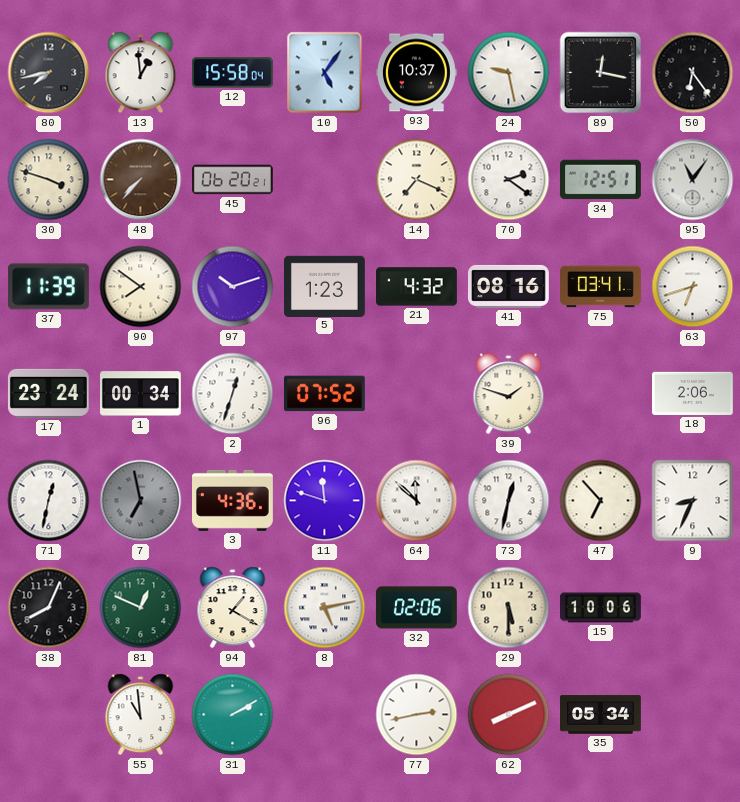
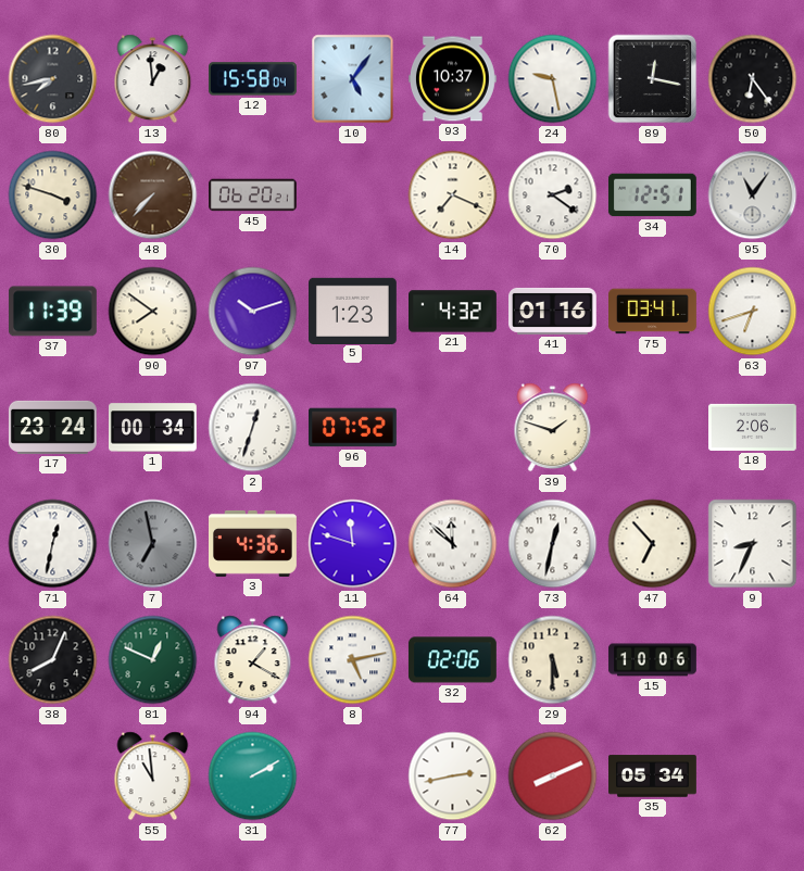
41: 08:16 -> 01:16
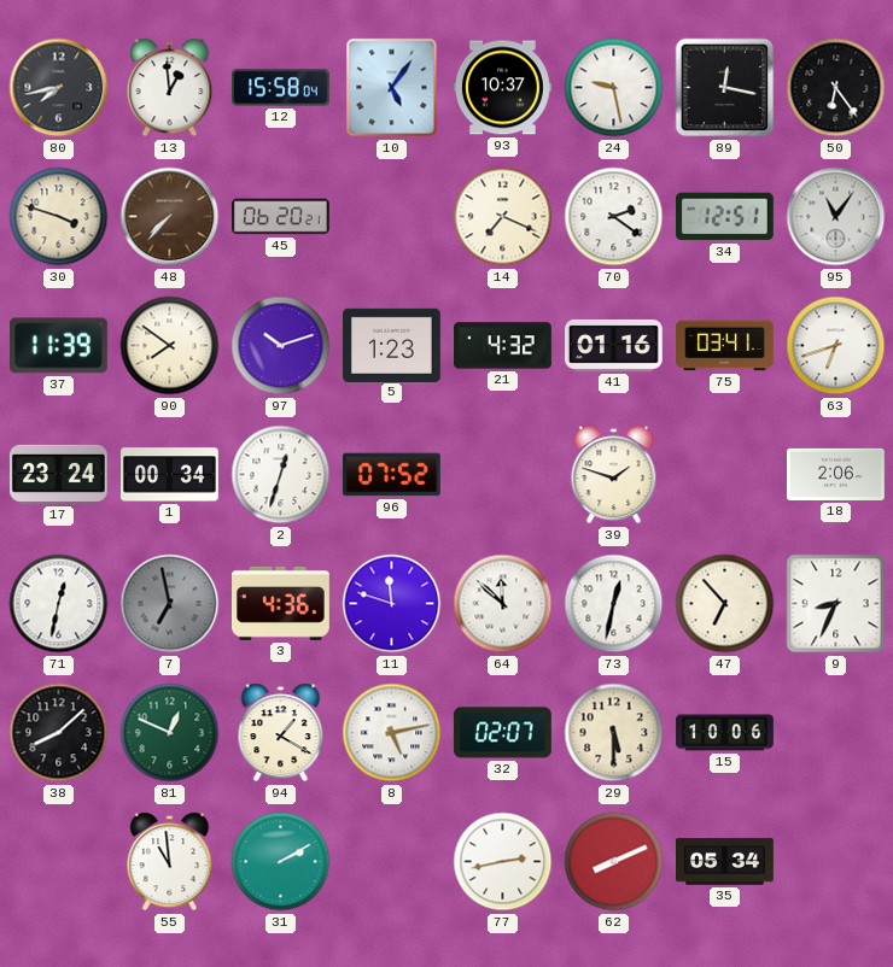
38: 8:04 -> 8:08
32: 02:06 -> 02:07
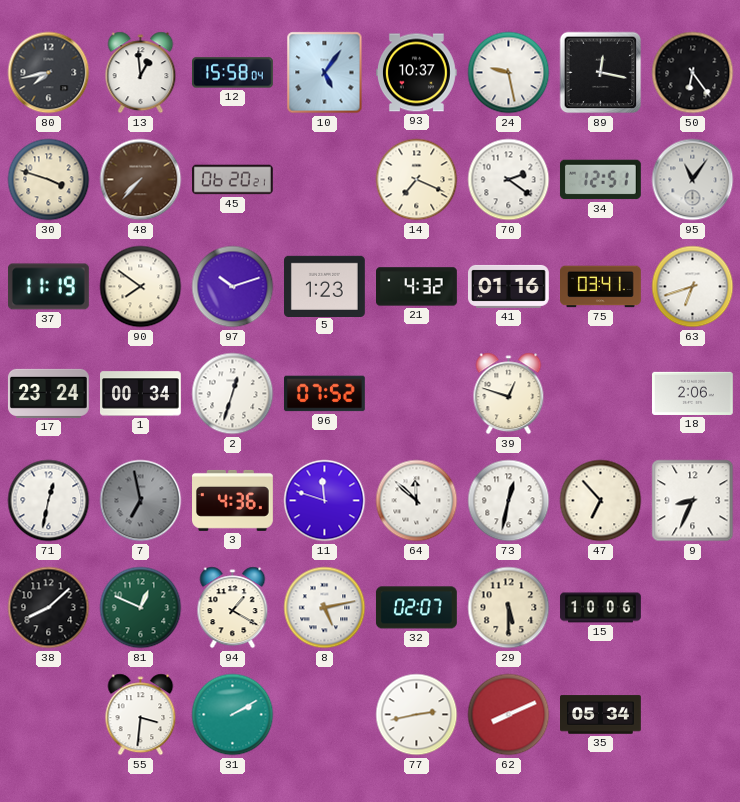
37: 11:39 -> 11:19
39: 1:48 -> 12:48
55: 10:59 -> 3:31
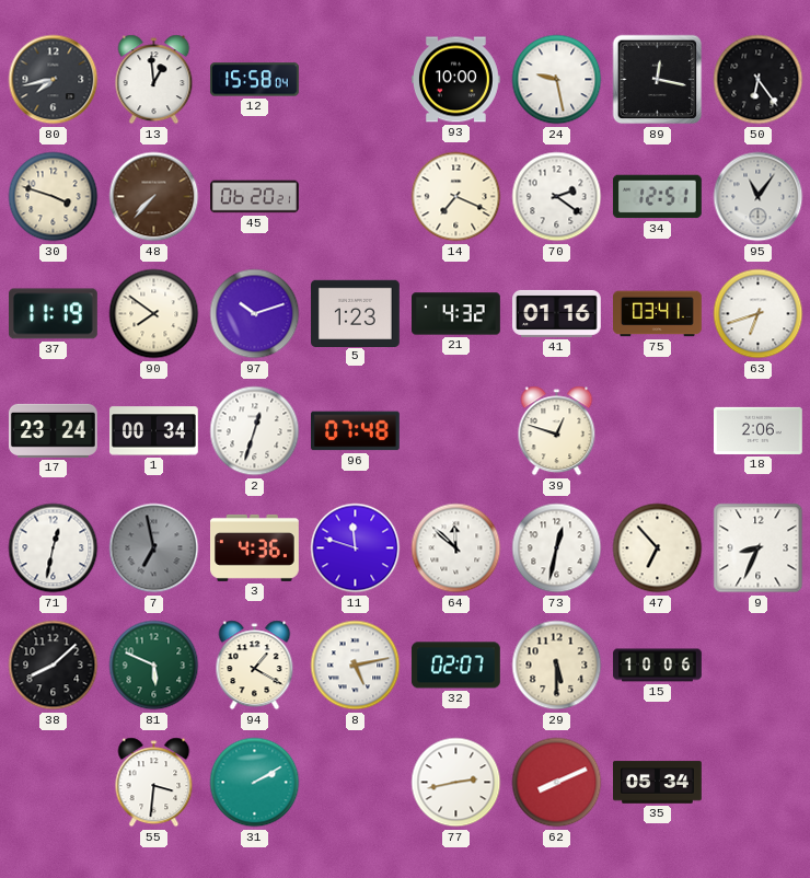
10: 5:06 -> none
93: 10:37 -> 10:00
96: 07:52 -> 07:48
81: 12:49 -> 5:49
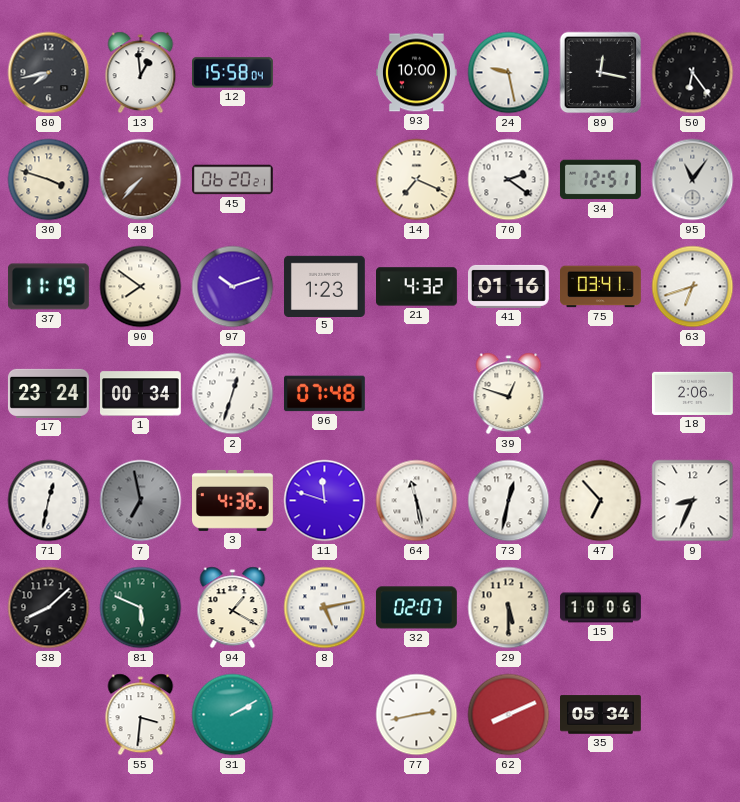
64: 11:52 -> 11:28
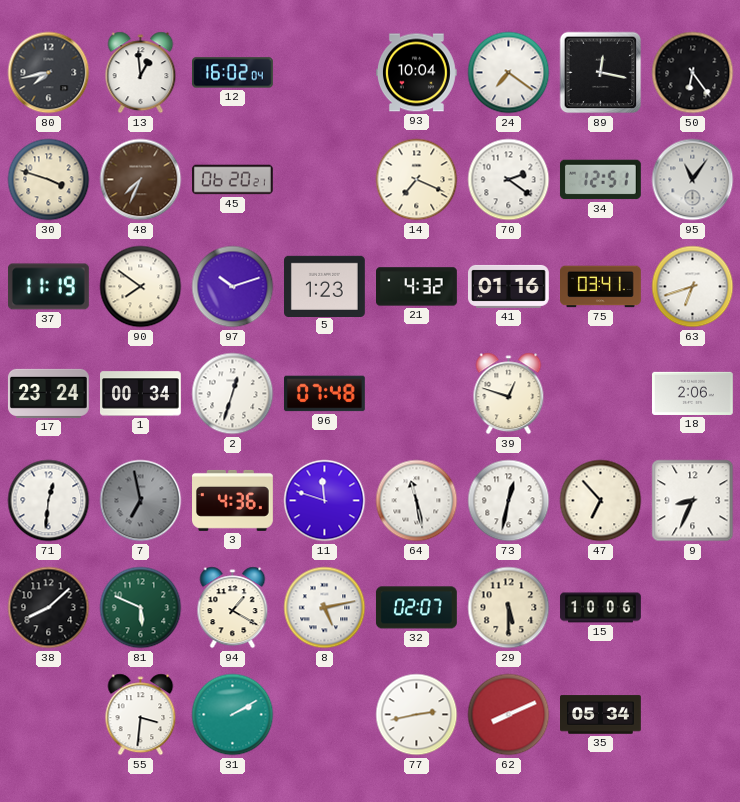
12: 15:58 -> 16:02
93: 10:00 -> 10:04
24: 9:28 -> 7:21
48: 7:37 -> 7:34
71: 12:32 -> 12:31
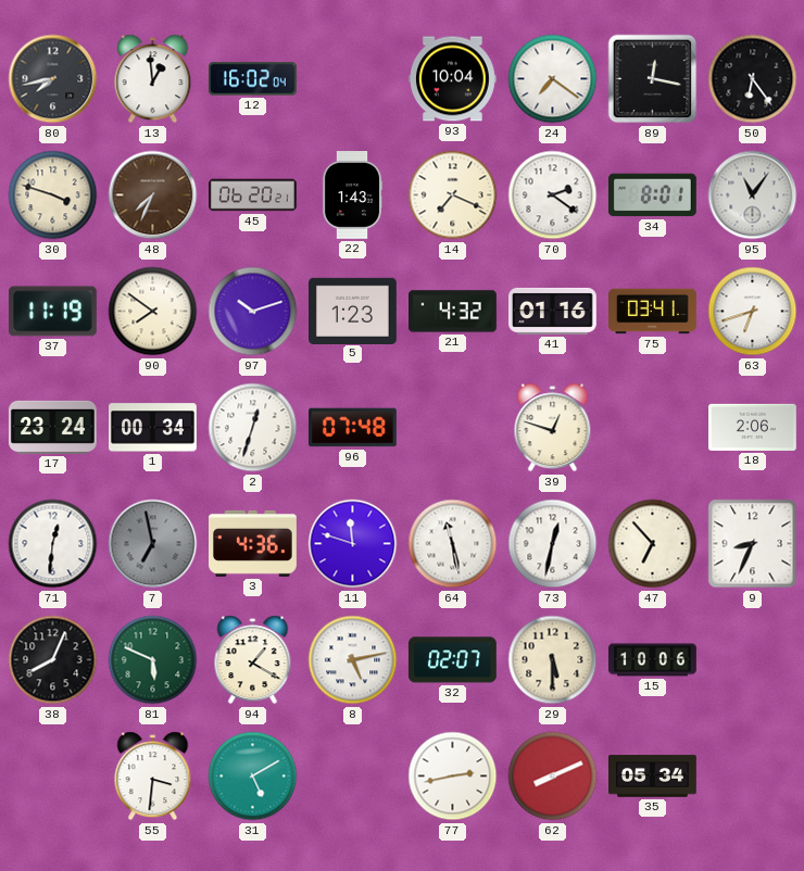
22: none -> 1:43
34: 12:51 -> 8:01
38: 8:08 -> 8:04
31: 2:10 -> 5:10
